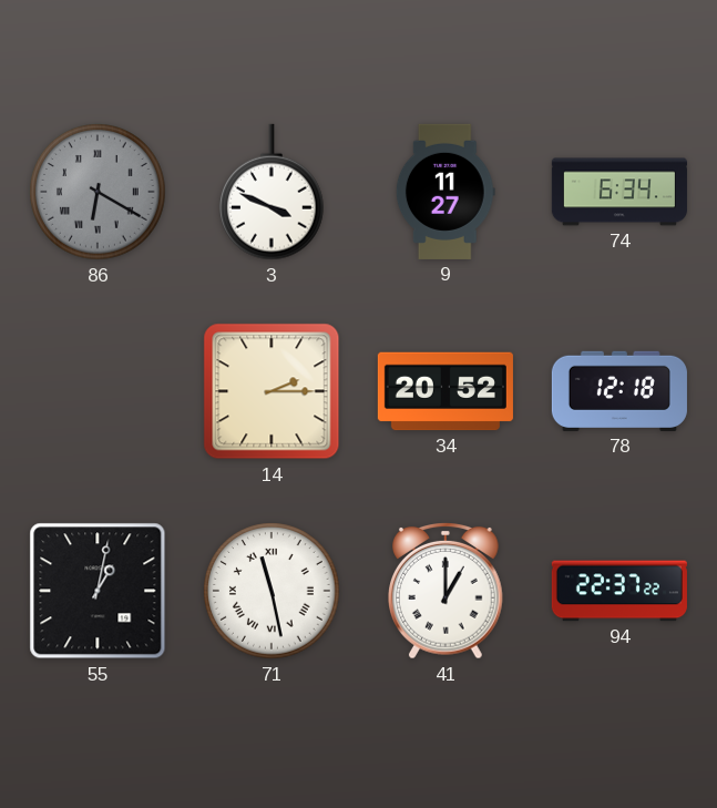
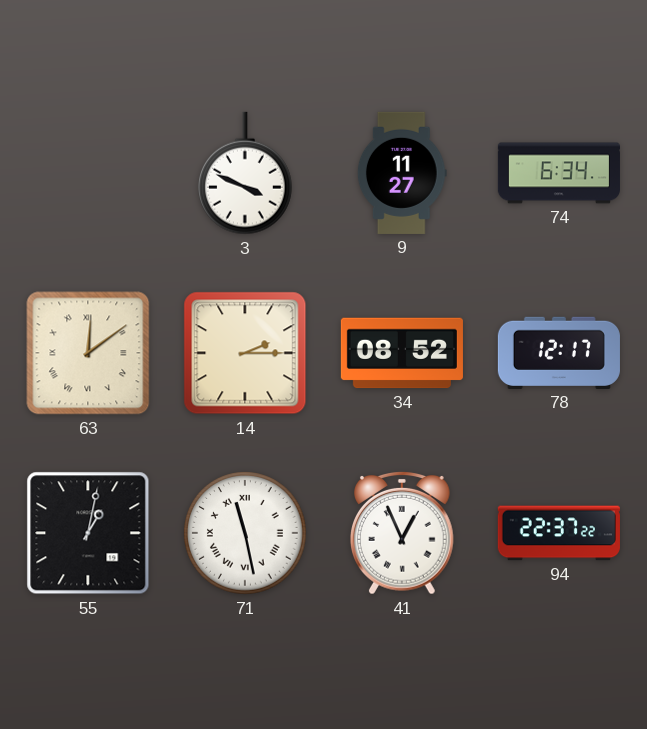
86: 6:20 -> none
63: none -> 12:09
34: 20:52 -> 08:52
78: 12:18 -> 12:17
41: 1:00 -> 12:56
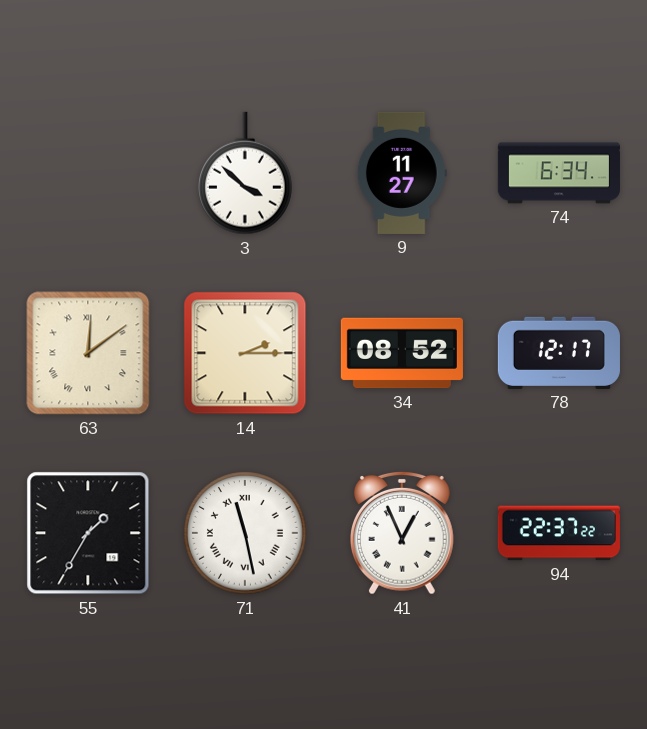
3: 3:49 -> 3:52
55: 1:02 -> 1:35
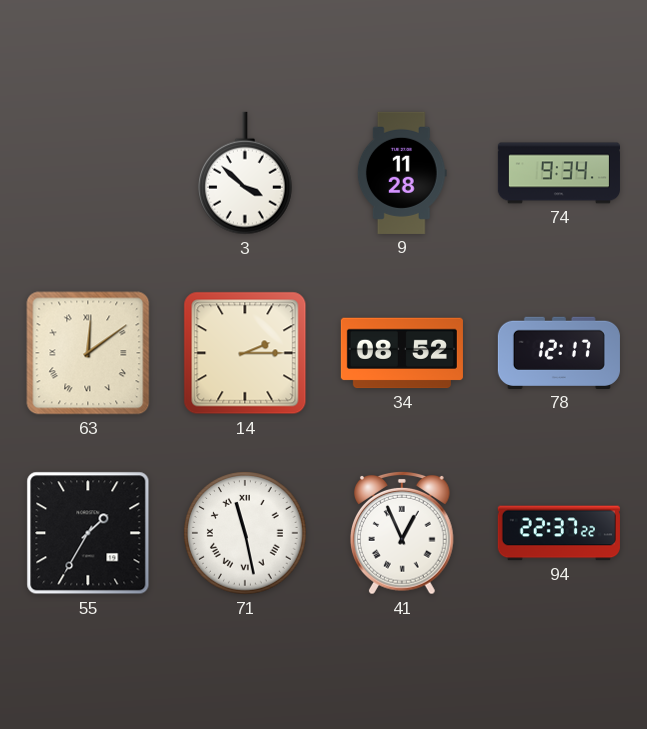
9: 11:27 -> 11:28
74: 6:34 -> 9:34
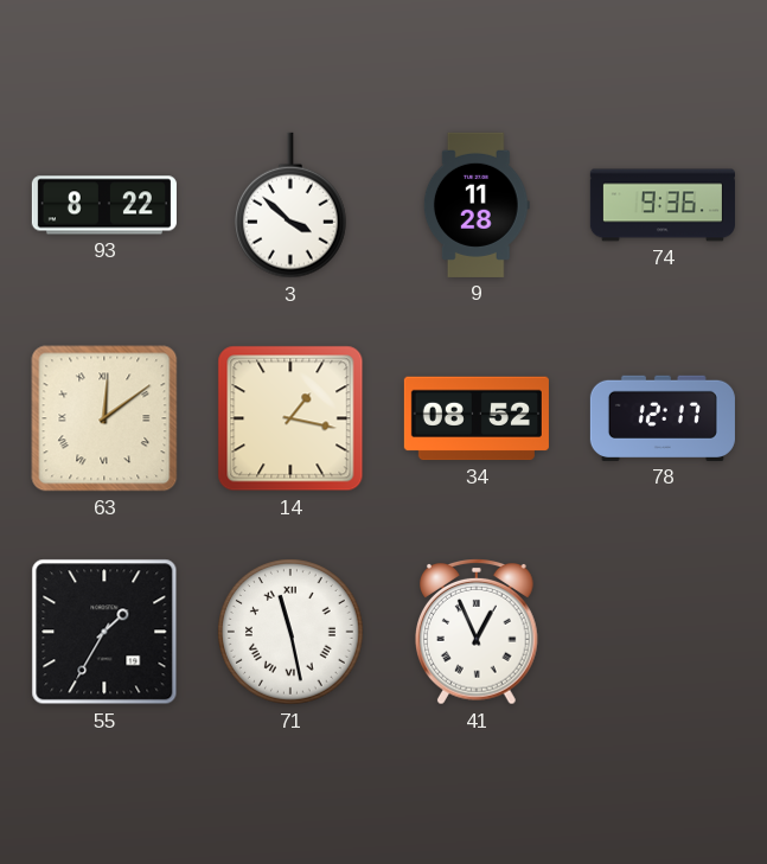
93: none -> 8:22
74: 9:34 -> 9:36
14: 2:15 -> 1:17
94: 22:37 -> none
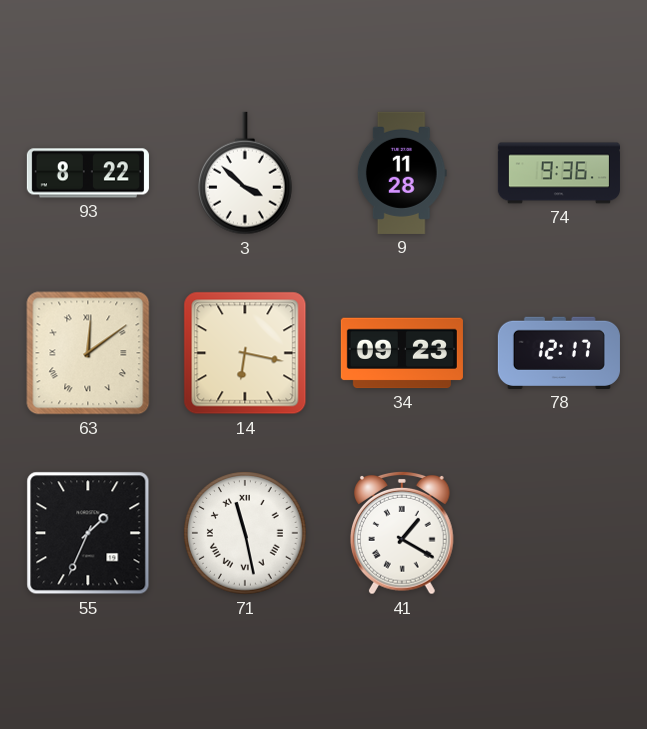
14: 1:17 -> 6:17
34: 08:52 -> 09:23
55: 1:35 -> 1:34
41: 12:56 -> 1:20
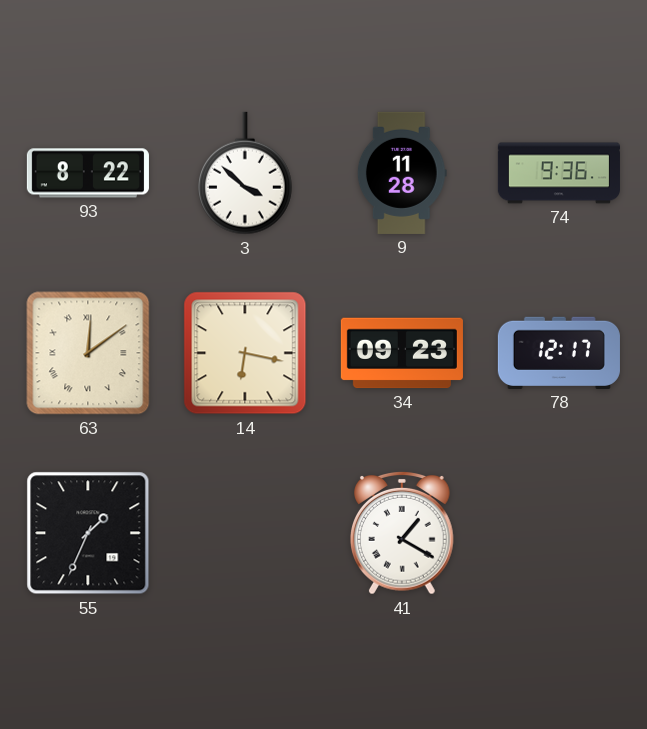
71: 11:28 -> none
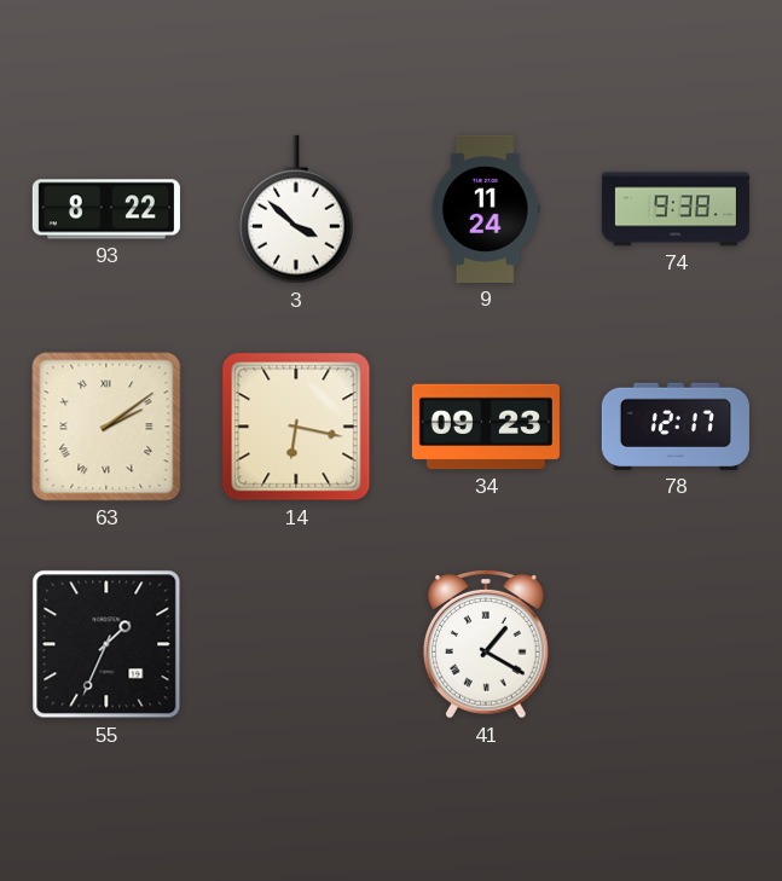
9: 11:28 -> 11:24
74: 9:36 -> 9:38
63: 12:09 -> 2:09
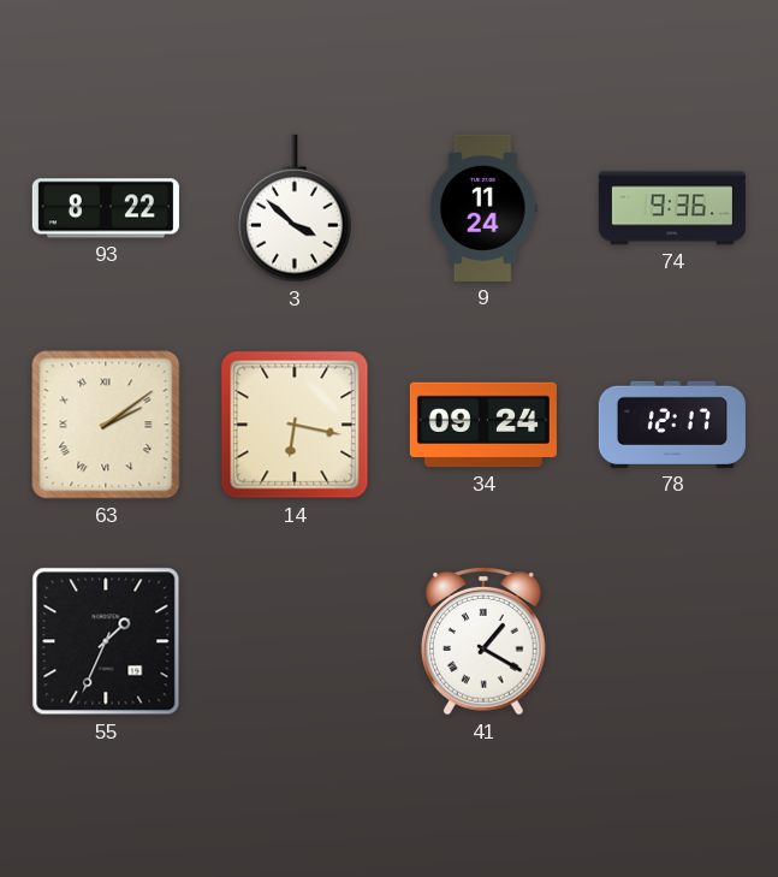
74: 9:38 -> 9:36
34: 09:23 -> 09:24
